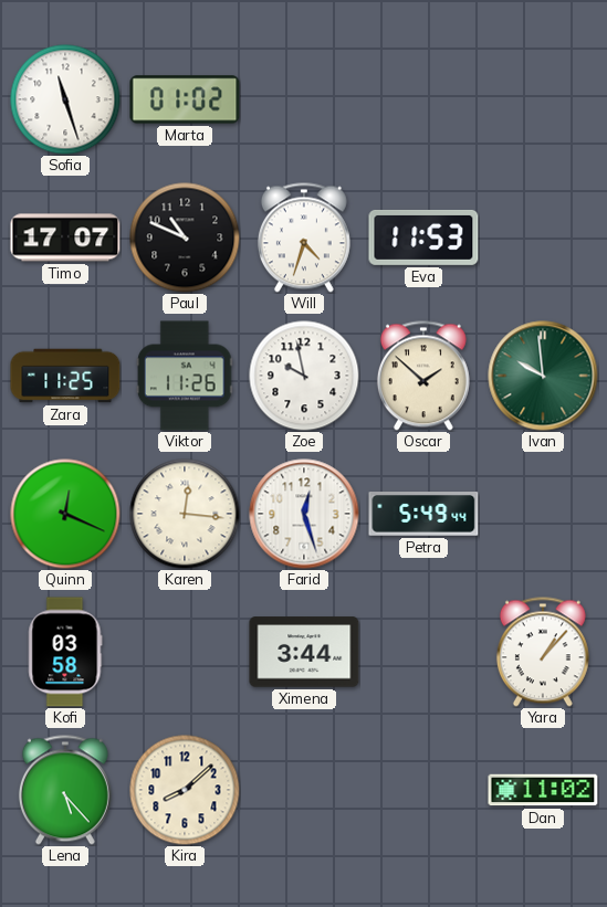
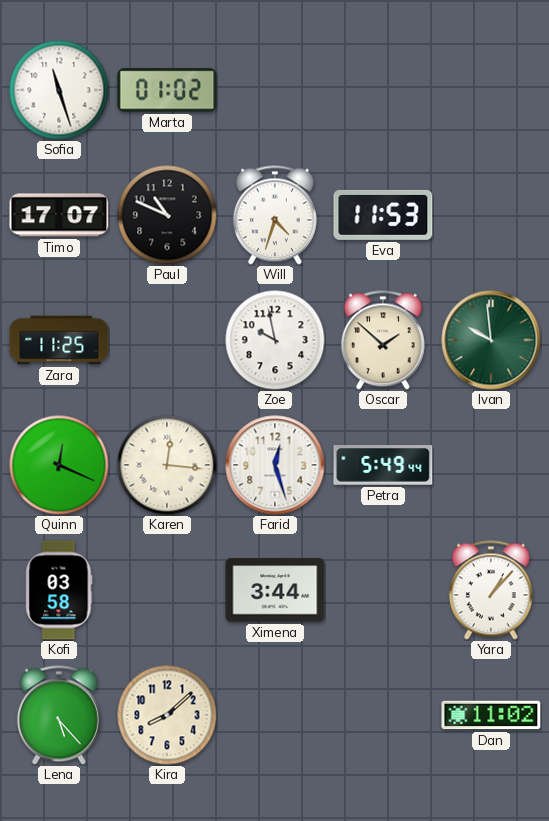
Viktor: 11:26 -> none
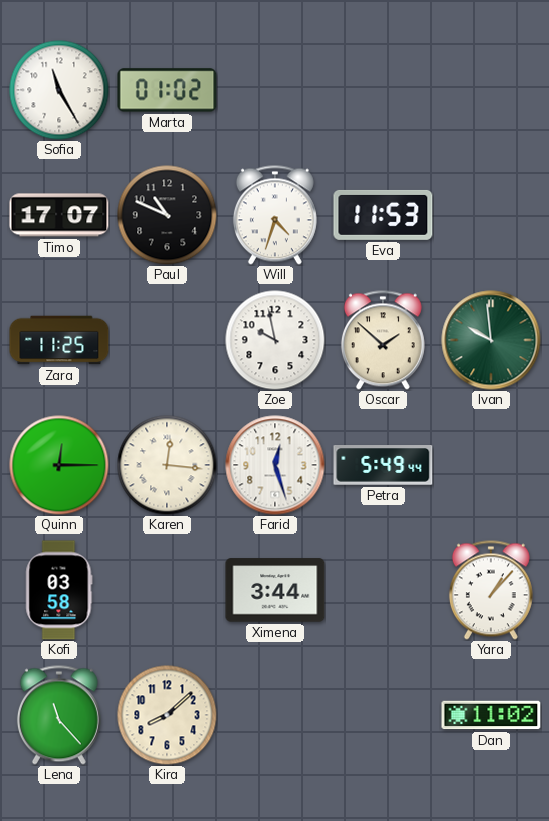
Sofia: 11:27 -> 11:25
Quinn: 12:19 -> 12:15
Lena: 5:23 -> 11:23
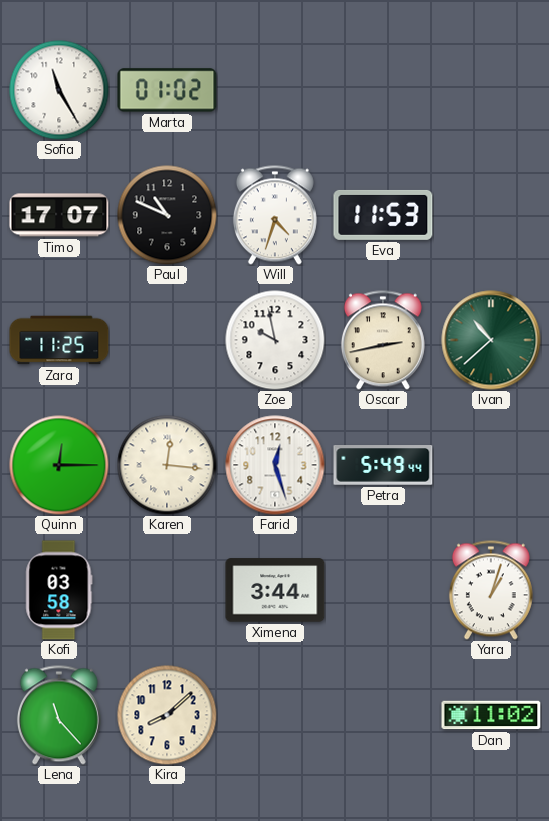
Oscar: 1:52 -> 2:43
Ivan: 9:59 -> 10:38
Yara: 1:07 -> 1:03
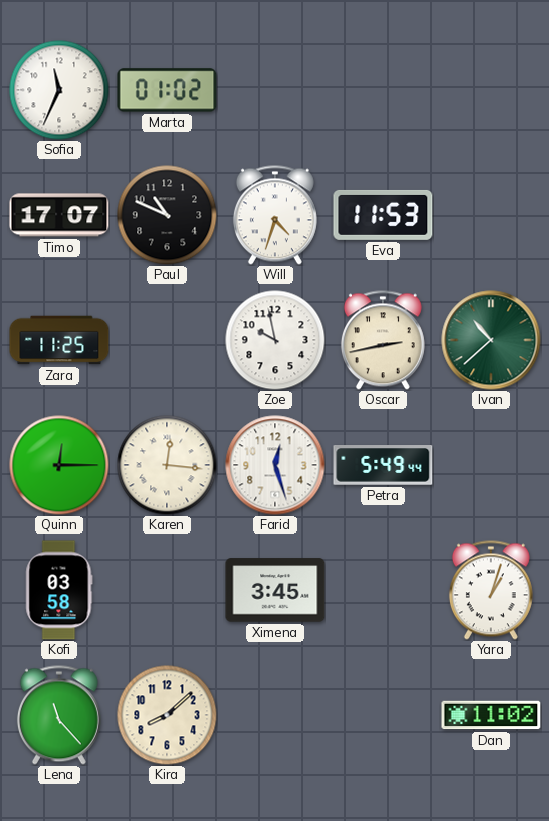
Sofia: 11:25 -> 11:34
Ximena: 3:44 -> 3:45
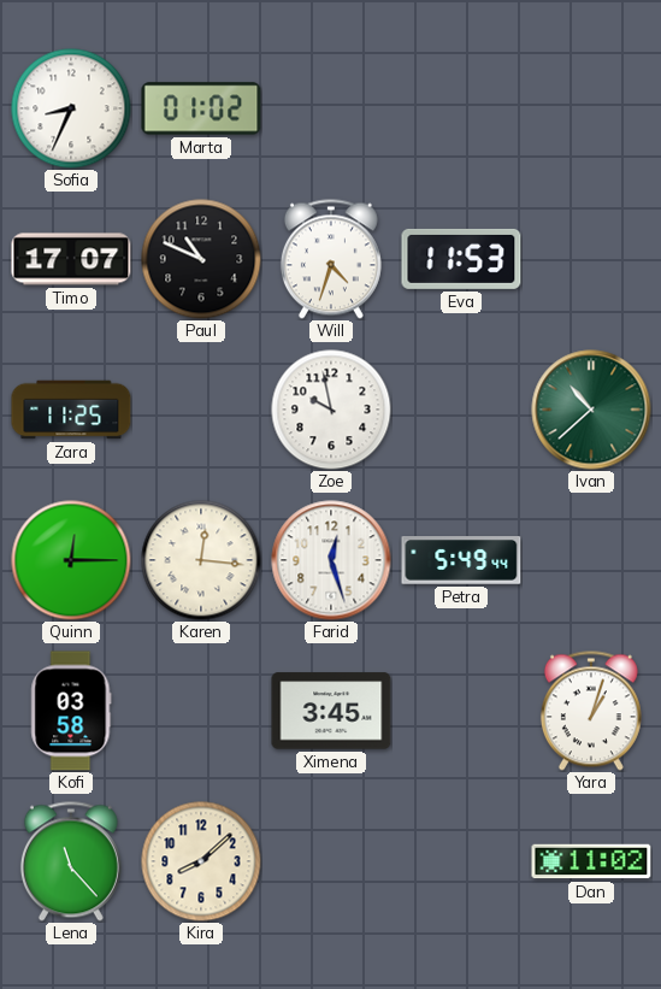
Sofia: 11:34 -> 8:34
Oscar: 2:43 -> none
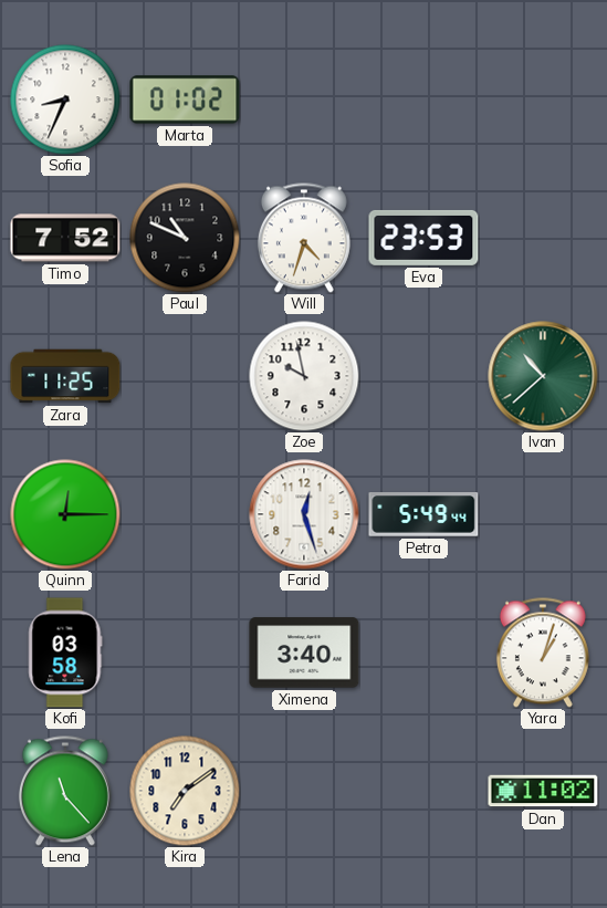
Timo: 17:07 -> 7:52
Eva: 11:53 -> 23:53
Karen: 12:16 -> none
Ximena: 3:45 -> 3:40
Kira: 8:08 -> 7:09
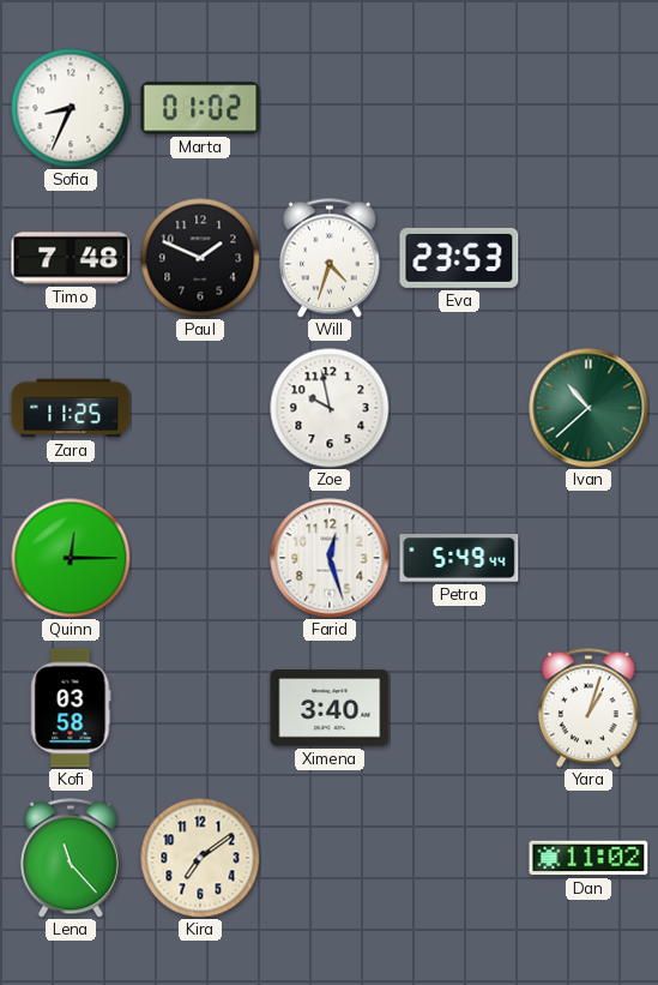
Timo: 7:52 -> 7:48
Paul: 10:49 -> 1:49
